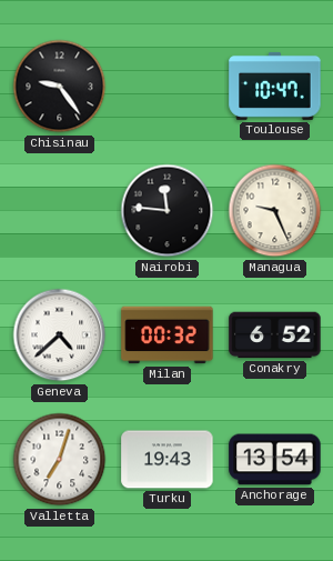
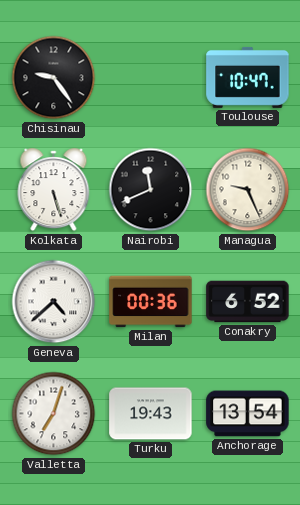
Kolkata: none -> 5:27
Nairobi: 11:46 -> 11:41
Milan: 00:32 -> 00:36
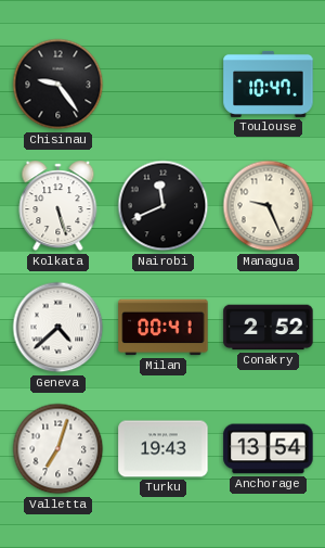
Milan: 00:36 -> 00:41
Conakry: 6:52 -> 2:52
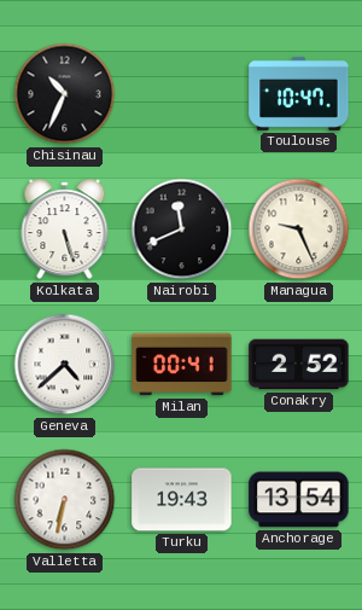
Chisinau: 9:24 -> 10:34
Valletta: 7:03 -> 6:32
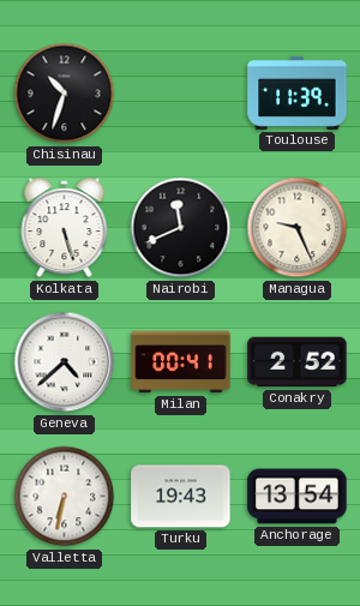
Chisinau: 10:34 -> 10:33
Toulouse: 10:47 -> 11:39
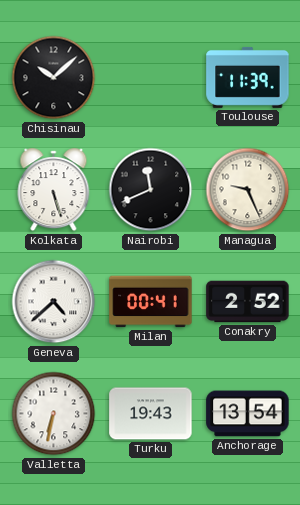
Chisinau: 10:33 -> 10:08
